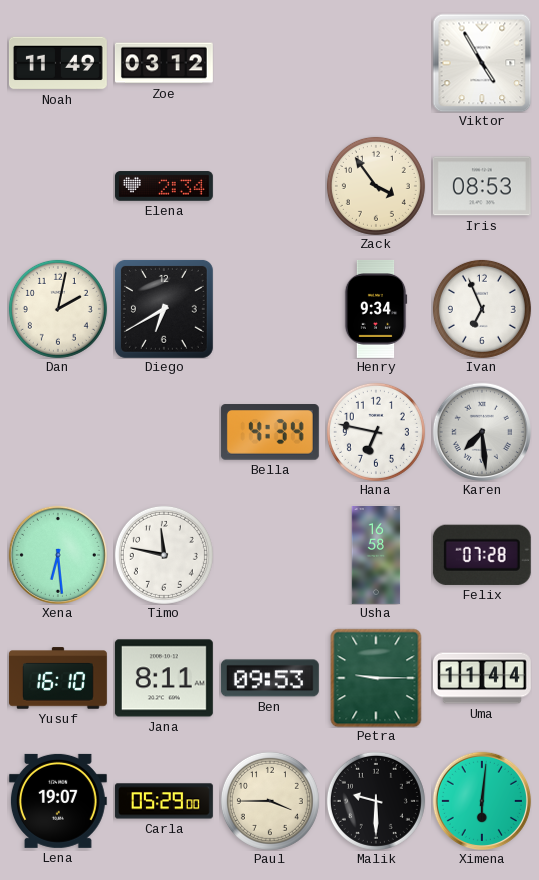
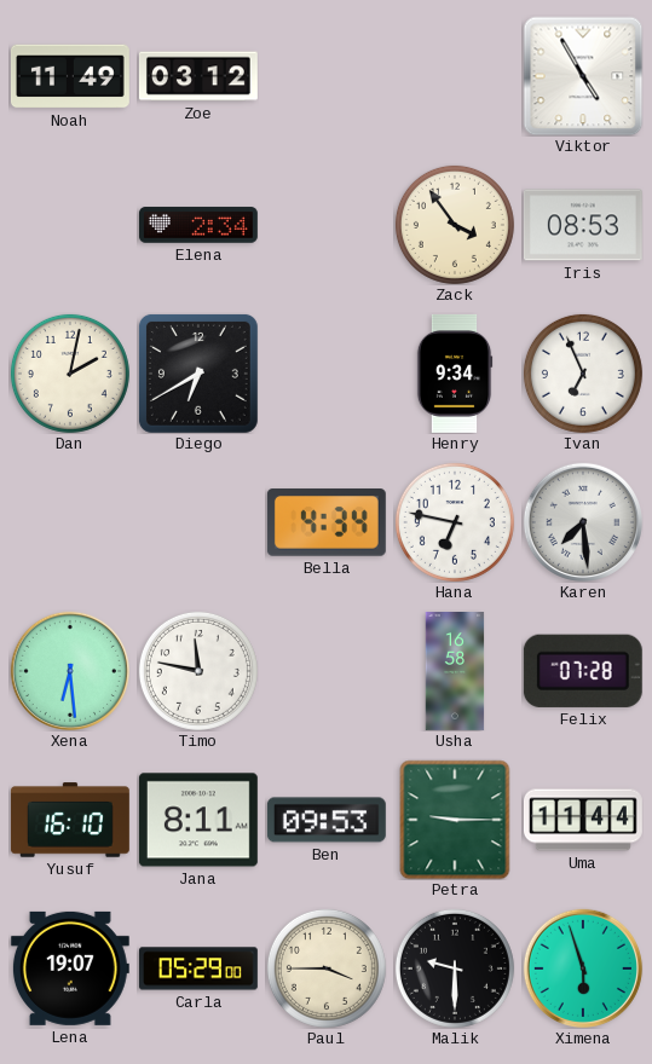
Ximena: 6:01 -> 5:57
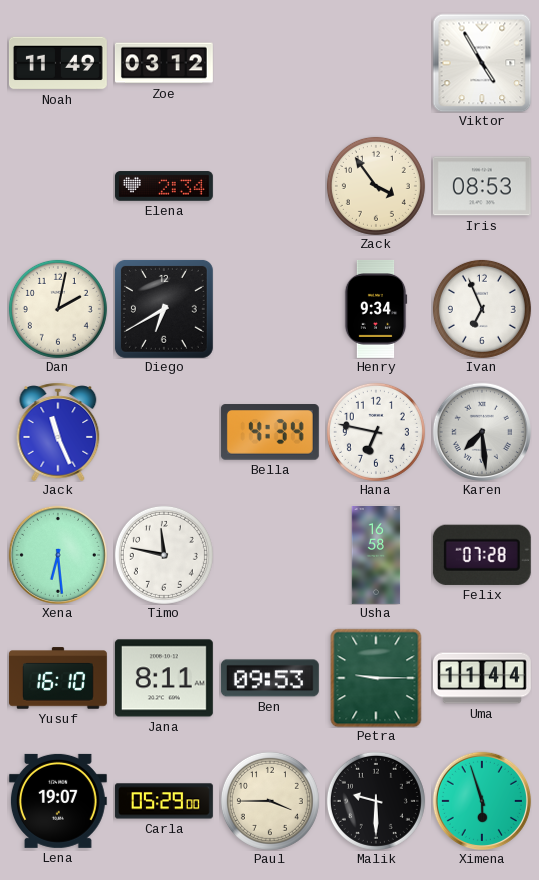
Jack: none -> 11:26
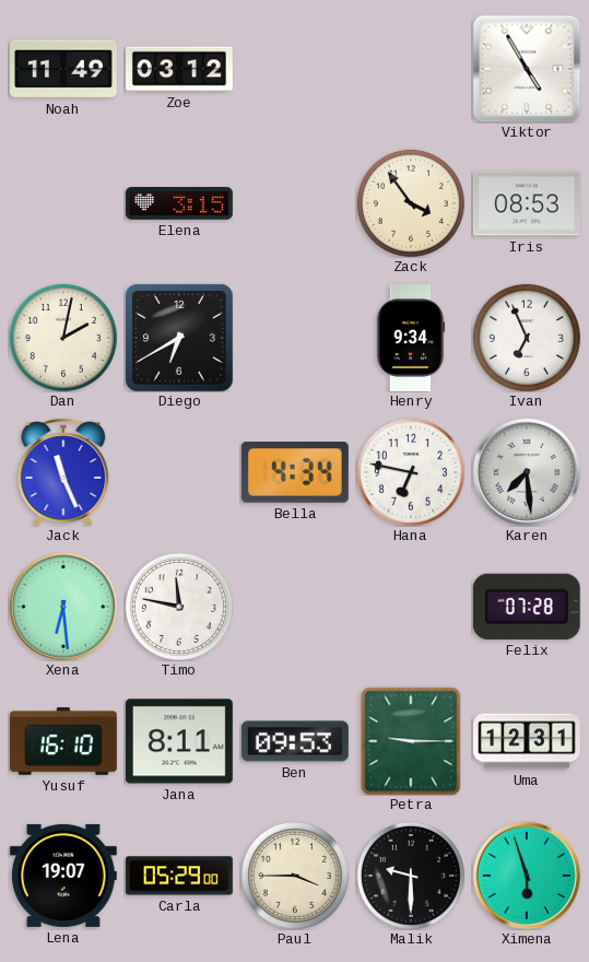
Elena: 2:34 -> 3:15
Usha: 16:58 -> none
Uma: 11:44 -> 12:31
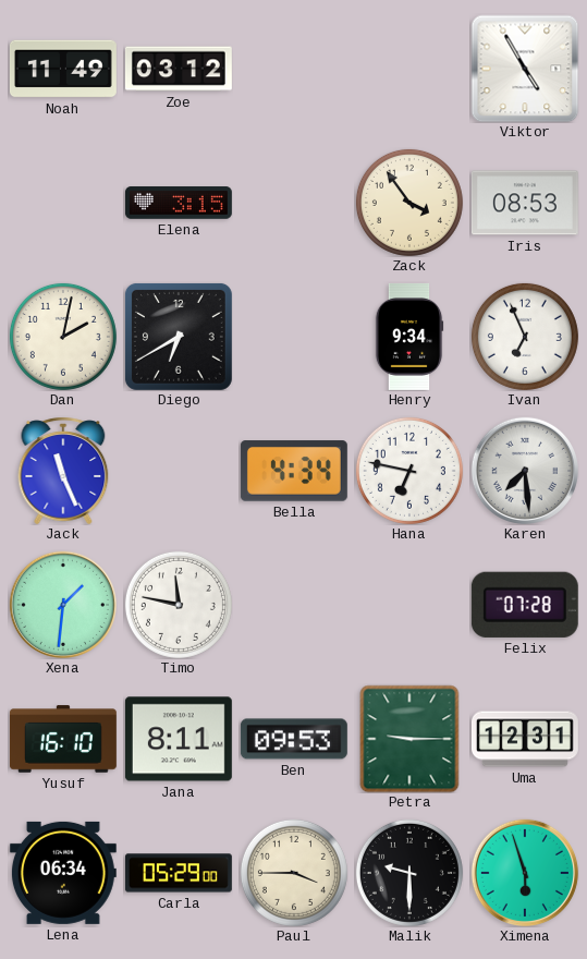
Xena: 6:29 -> 1:31
Lena: 19:07 -> 06:34
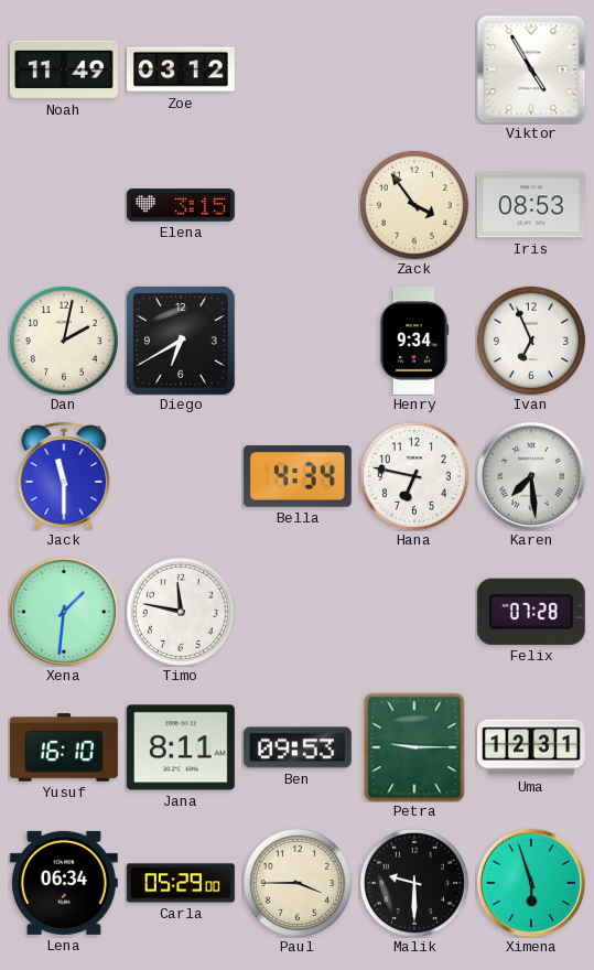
Jack: 11:26 -> 11:30
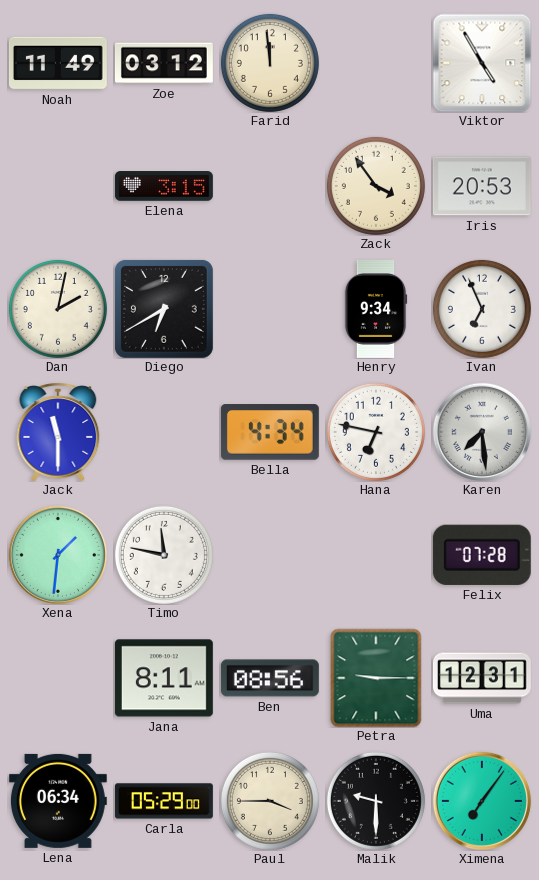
Farid: none -> 11:59
Iris: 08:53 -> 20:53
Yusuf: 16:10 -> none
Ben: 09:53 -> 08:56
Ximena: 5:57 -> 7:06
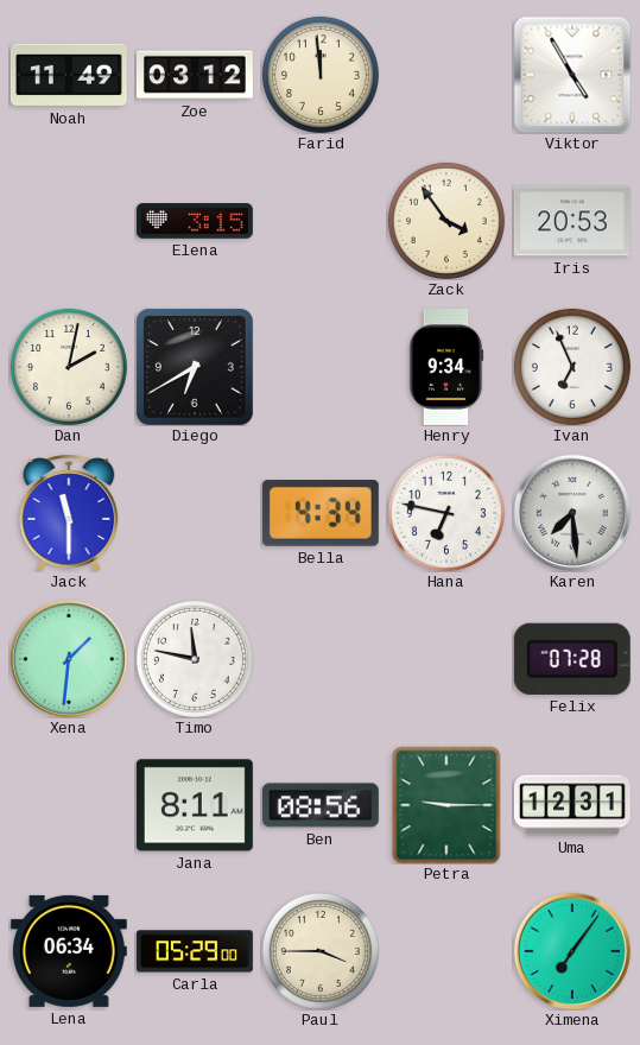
Malik: 9:30 -> none
